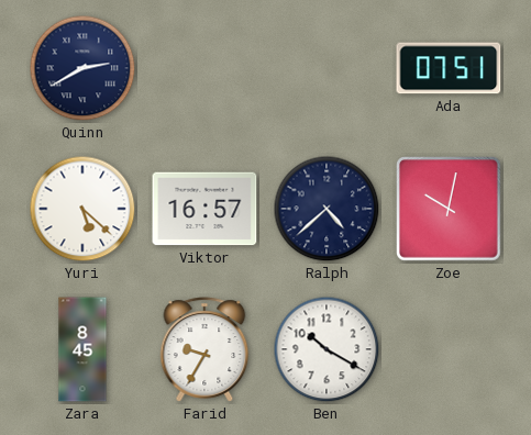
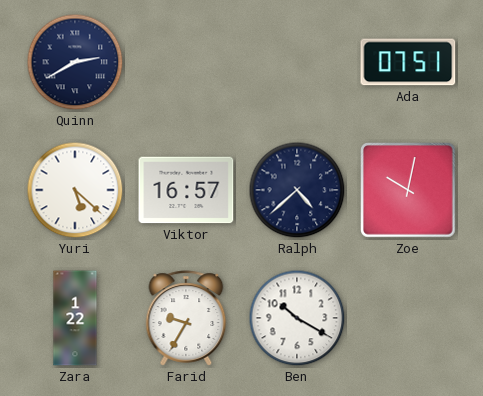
Zara: 8:45 -> 1:22
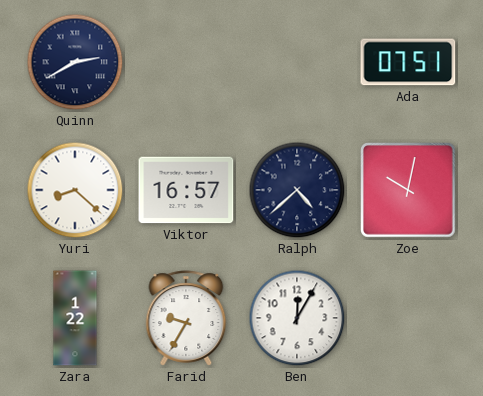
Yuri: 5:22 -> 8:22
Ben: 10:20 -> 12:05
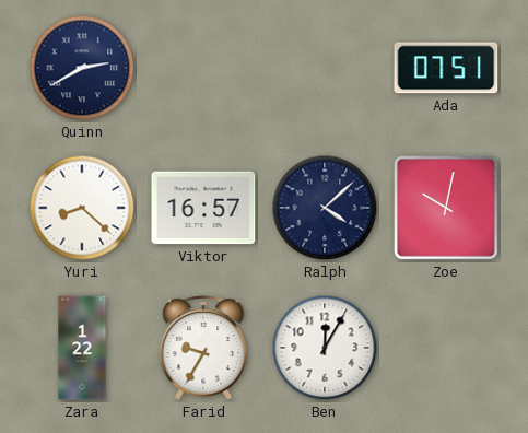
Ralph: 4:38 -> 4:08
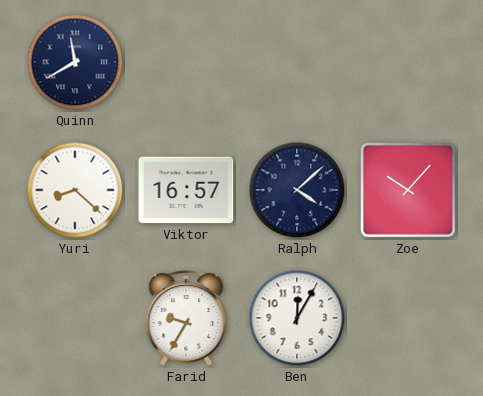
Quinn: 2:40 -> 11:40
Ada: 07:51 -> none
Zoe: 10:02 -> 10:07
Zara: 1:22 -> none
